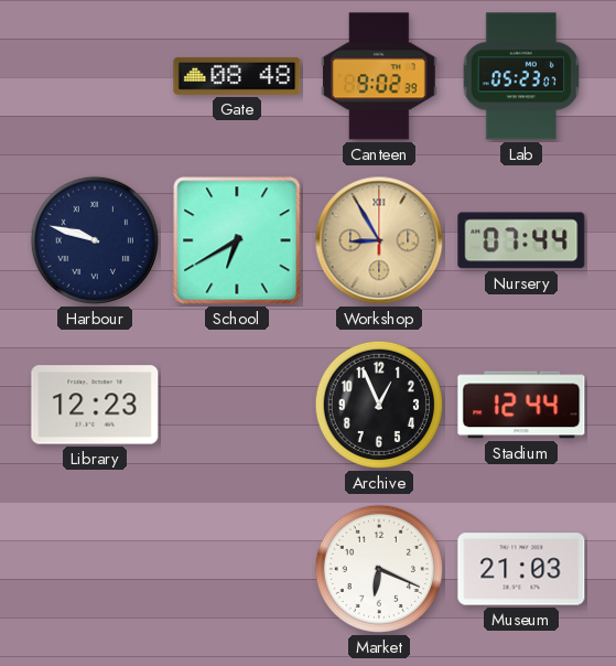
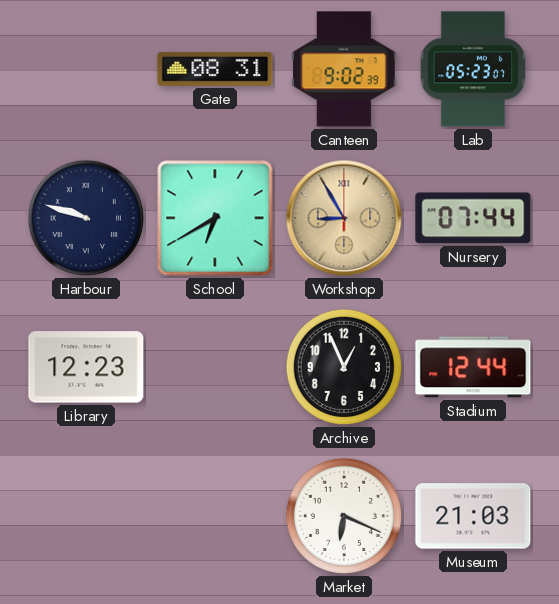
Gate: 08:48 -> 08:31
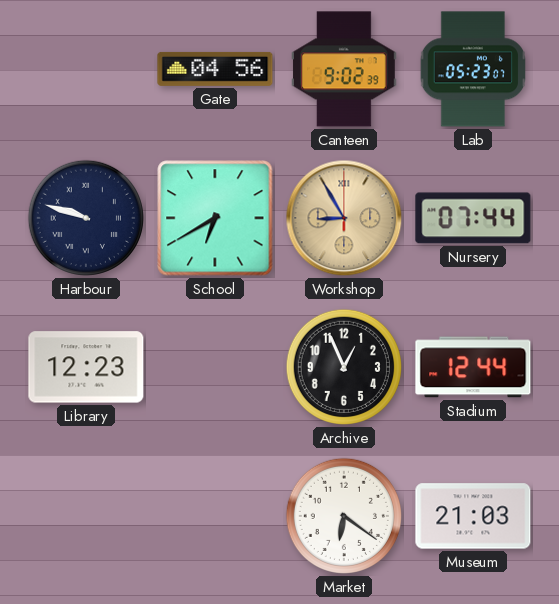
Gate: 08:31 -> 04:56
Market: 6:19 -> 6:21
